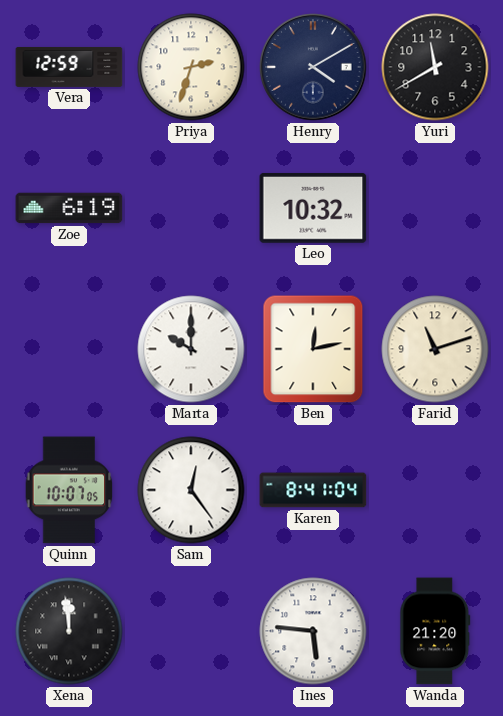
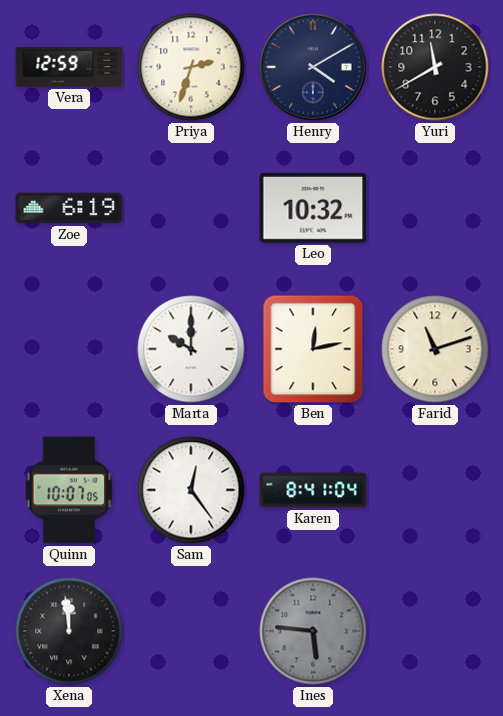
Ines dial: white -> grey
Wanda: 21:20 -> none
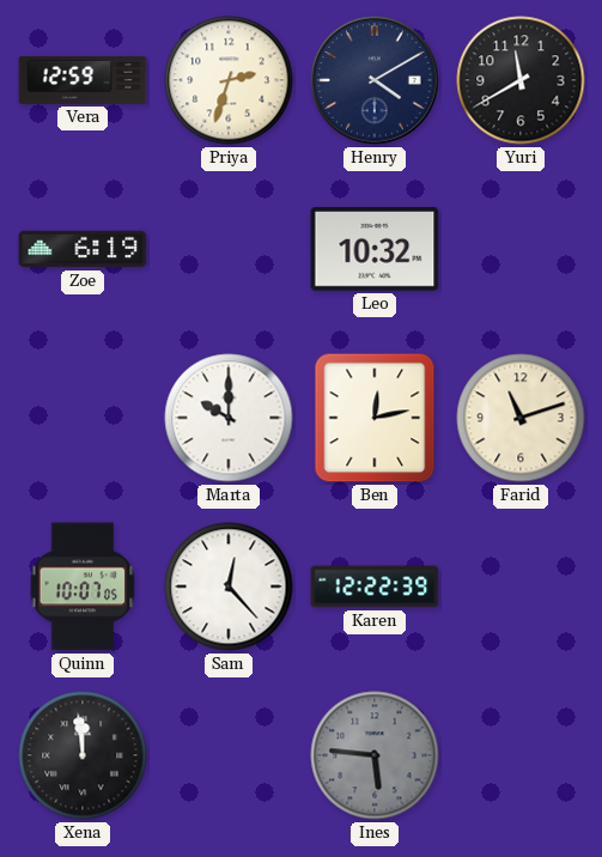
Sam: 12:24 -> 12:23
Karen: 8:41 -> 12:22
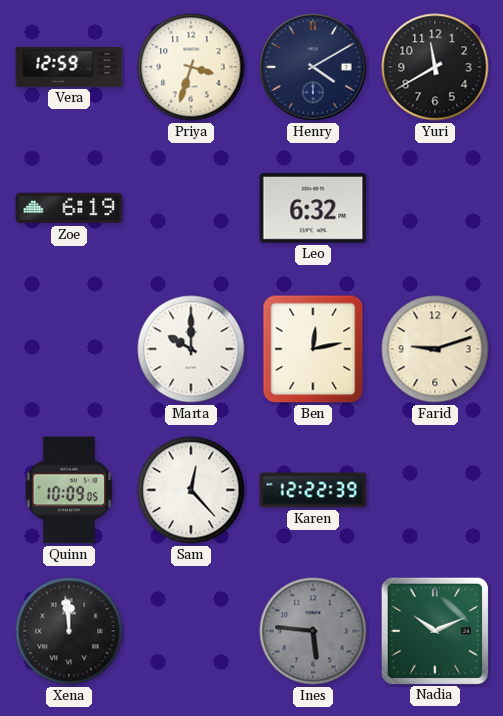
Priya: 2:33 -> 3:33
Leo: 10:32 -> 6:32
Farid: 11:12 -> 9:12
Quinn: 10:07 -> 10:09
Nadia: none -> 10:11
